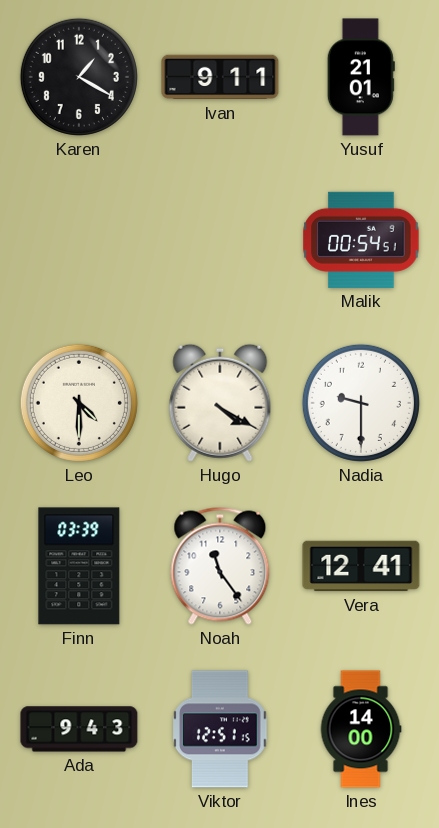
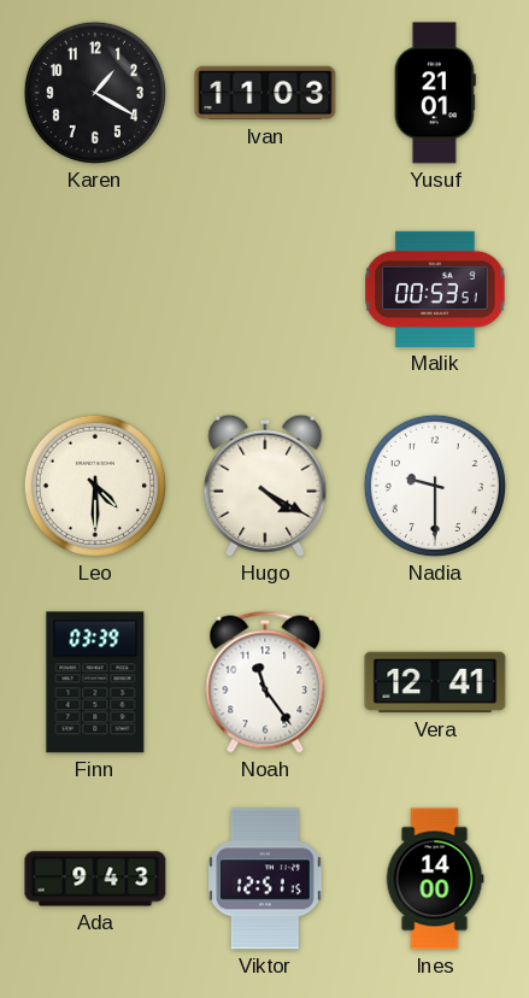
Ivan: 9:11 -> 11:03
Malik: 00:54 -> 00:53
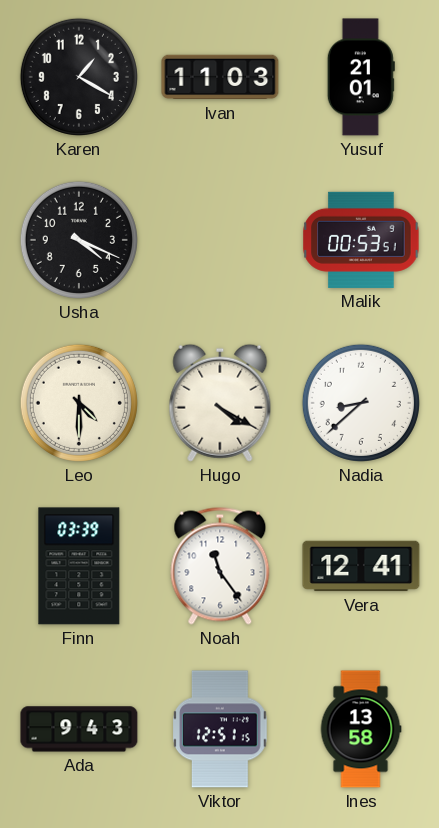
Usha: none -> 4:19
Nadia: 9:30 -> 8:38
Ines: 14:00 -> 13:58
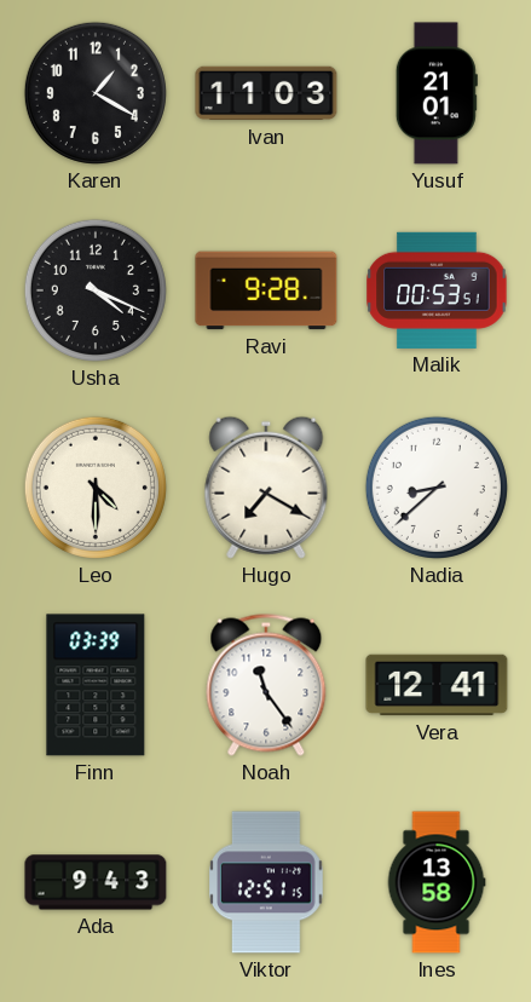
Ravi: none -> 9:28
Hugo: 4:20 -> 7:20
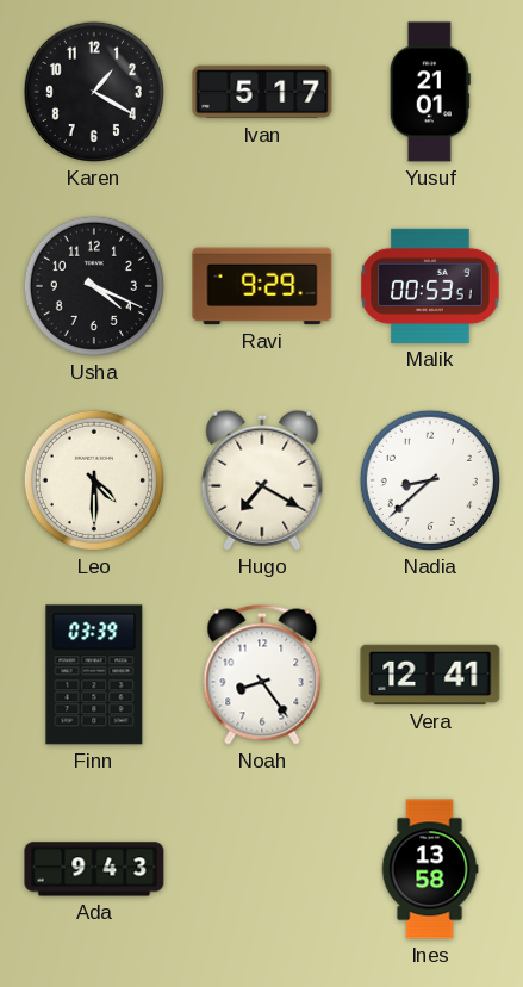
Ivan: 11:03 -> 5:17
Ravi: 9:28 -> 9:29
Noah: 11:24 -> 8:24
Viktor: 12:51 -> none
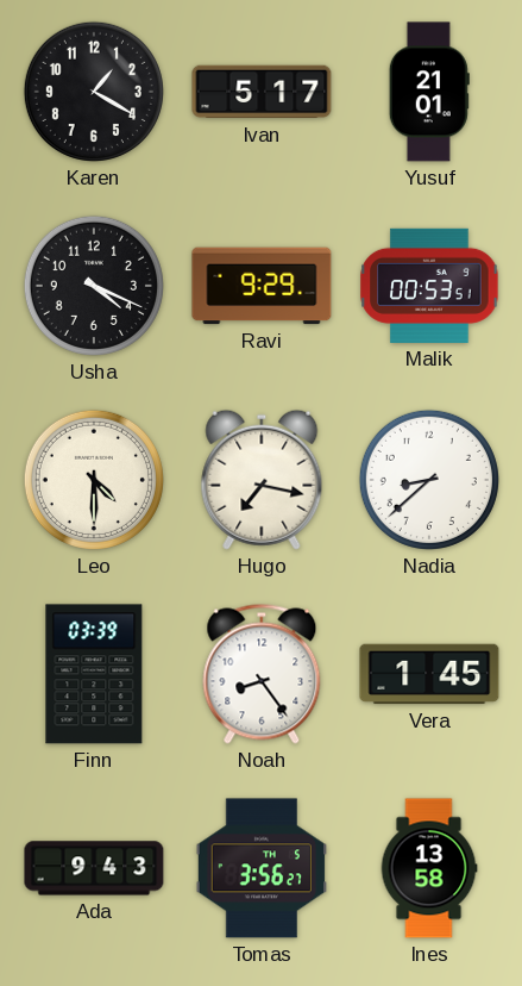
Hugo: 7:20 -> 7:17
Vera: 12:41 -> 1:45
Tomas: none -> 3:56
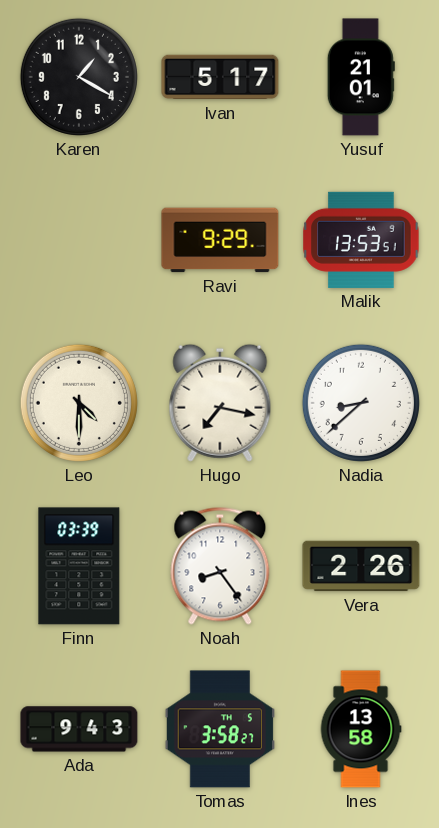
Usha: 4:19 -> none
Malik: 00:53 -> 13:53
Vera: 1:45 -> 2:26
Tomas: 3:56 -> 3:58
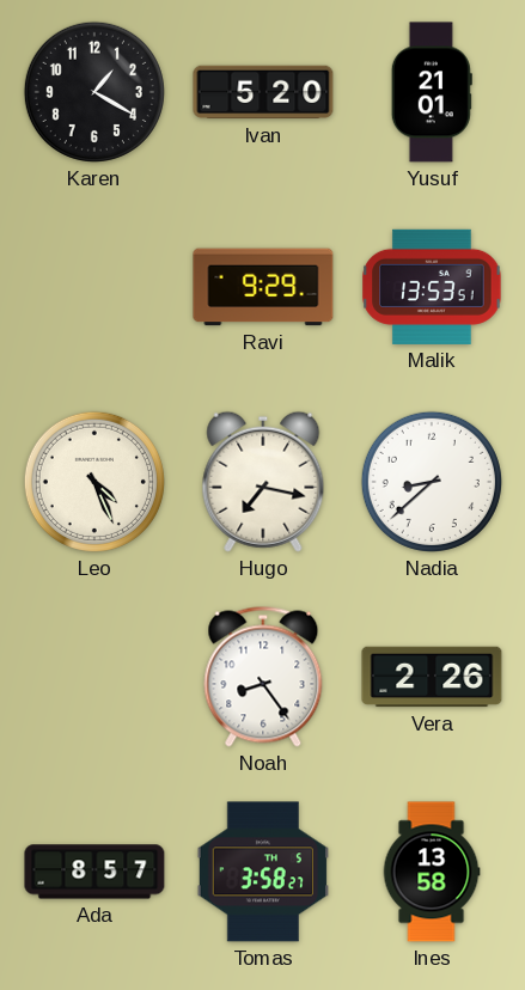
Ivan: 5:17 -> 5:20
Leo: 4:30 -> 4:26
Finn: 03:39 -> none
Ada: 9:43 -> 8:57
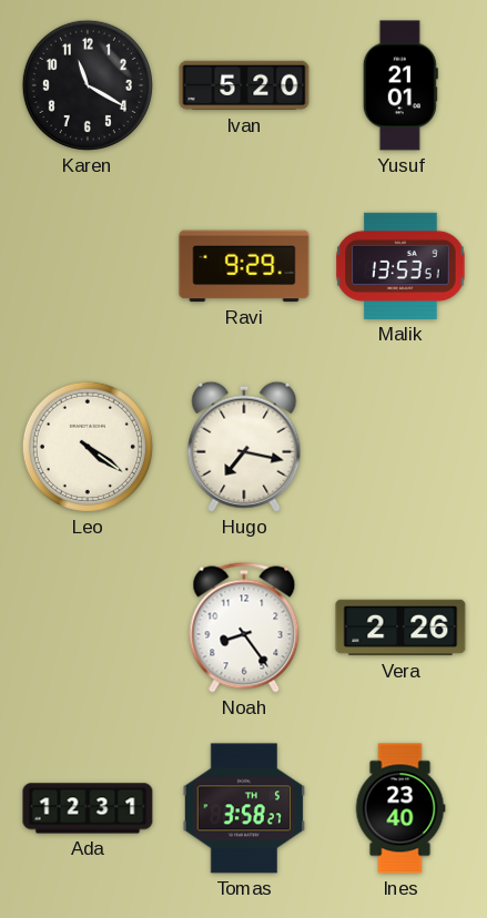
Karen: 1:20 -> 11:20
Leo: 4:26 -> 4:21
Nadia: 8:38 -> none
Ada: 8:57 -> 12:31
Ines: 13:58 -> 23:40
